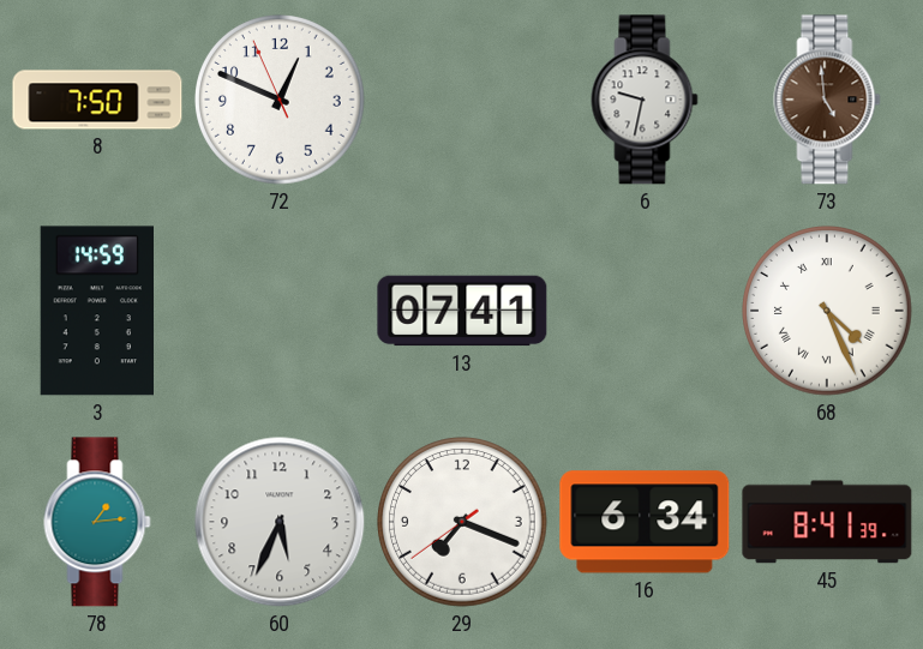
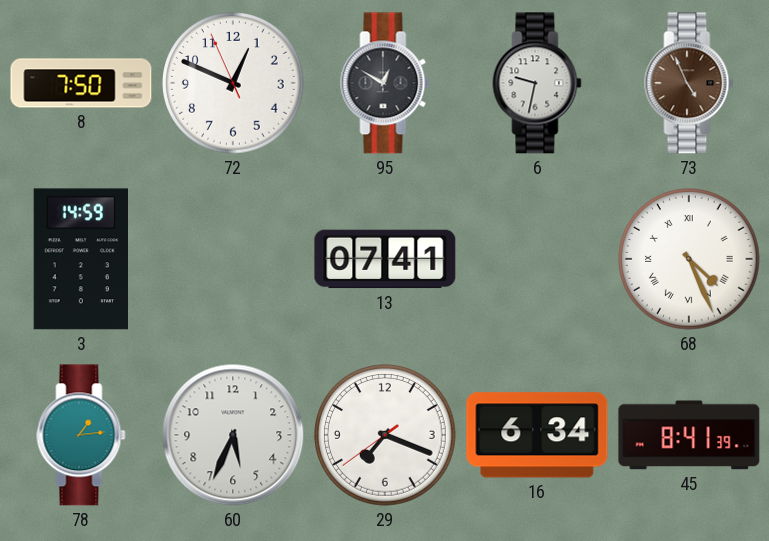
95: none -> 12:50
73: 4:59 -> 4:56
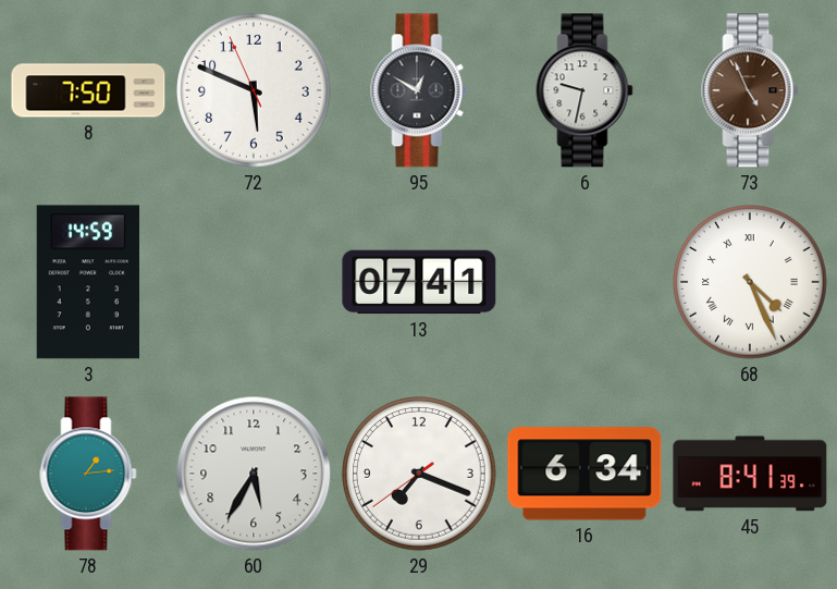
72: 12:48 -> 5:48
60: 5:34 -> 5:35
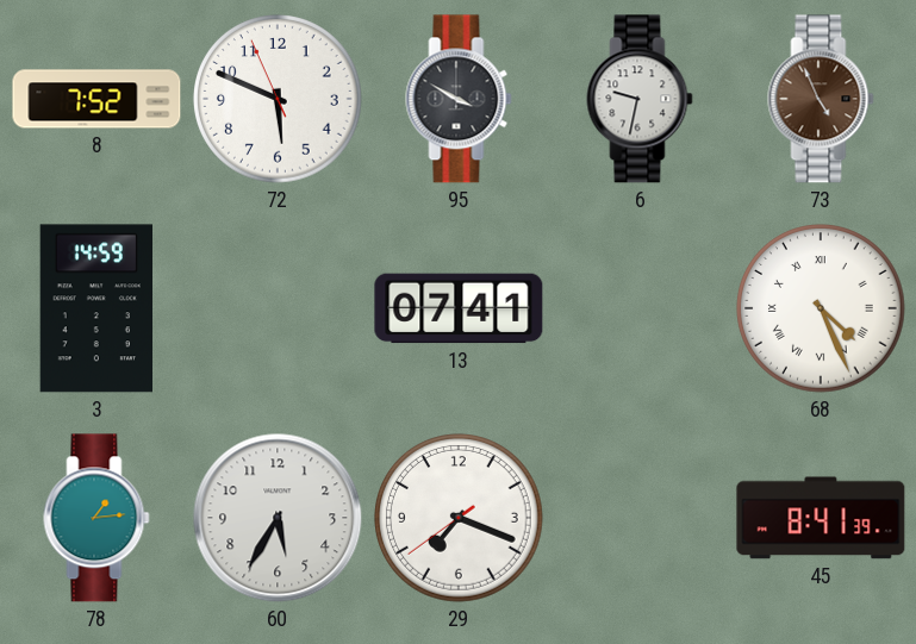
8: 7:50 -> 7:52
95: 12:50 -> 3:50
16: 6:34 -> none
